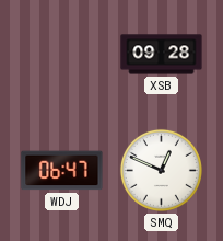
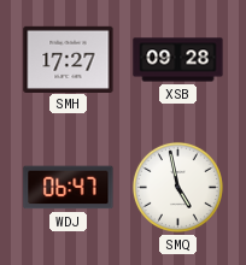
SMH: none -> 17:27
SMQ: 12:49 -> 4:58
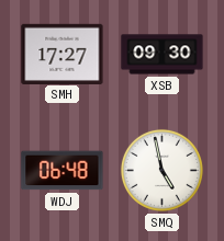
XSB: 09:28 -> 09:30
WDJ: 06:47 -> 06:48
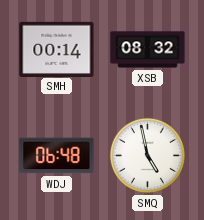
SMH: 17:27 -> 00:14
XSB: 09:30 -> 08:32
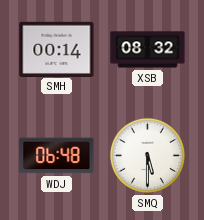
SMQ: 4:58 -> 5:30
